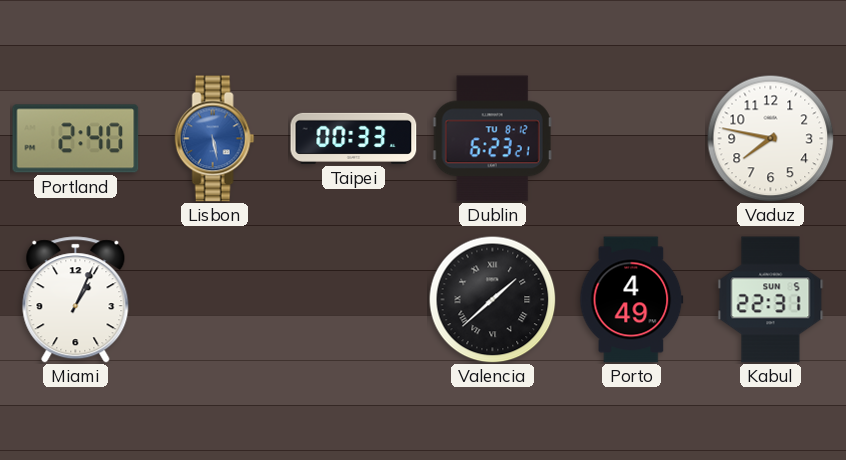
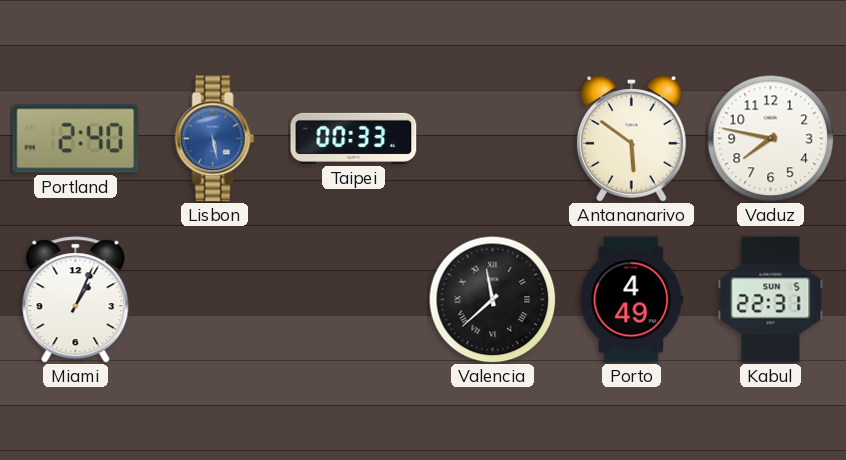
Dublin: 6:23 -> none
Antananarivo: none -> 5:51
Valencia: 1:38 -> 11:38
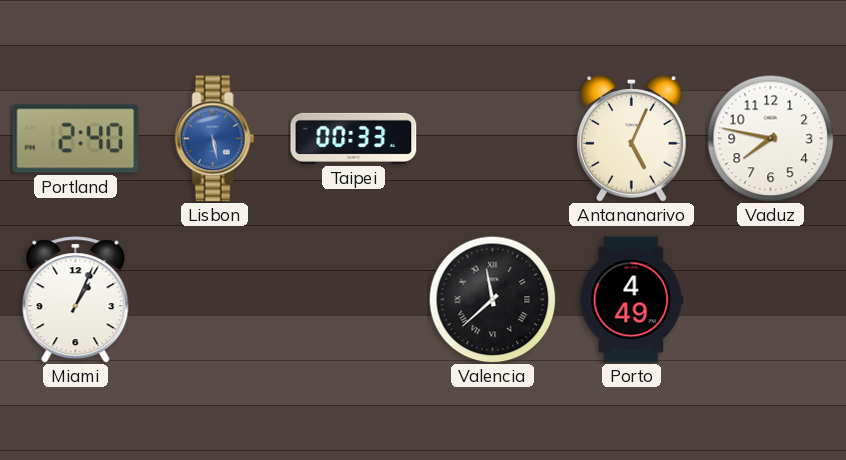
Antananarivo: 5:51 -> 5:04
Kabul: 22:31 -> none
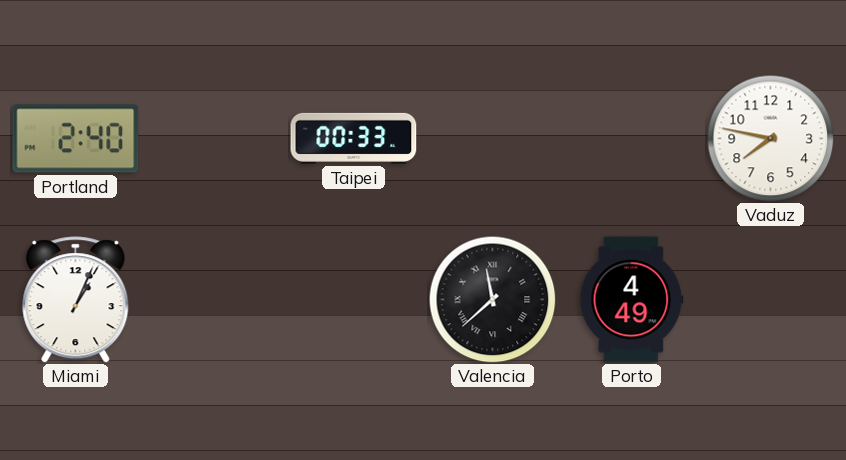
Lisbon: 5:28 -> none
Antananarivo: 5:04 -> none
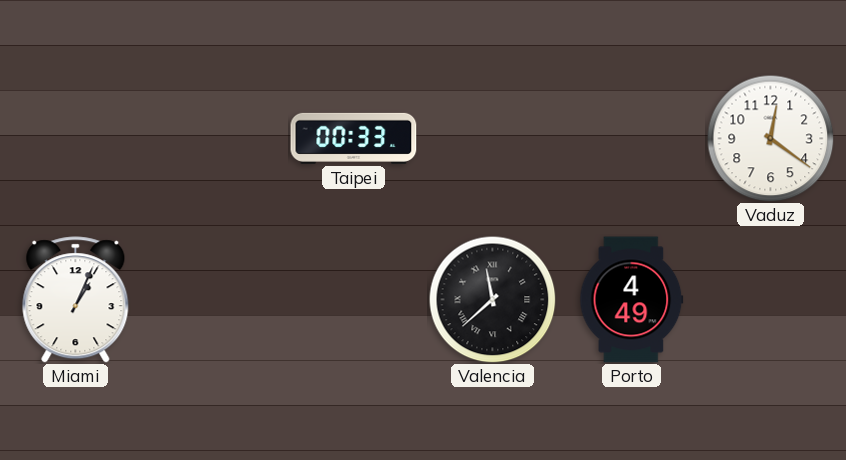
Portland: 2:40 -> none
Vaduz: 7:47 -> 12:21
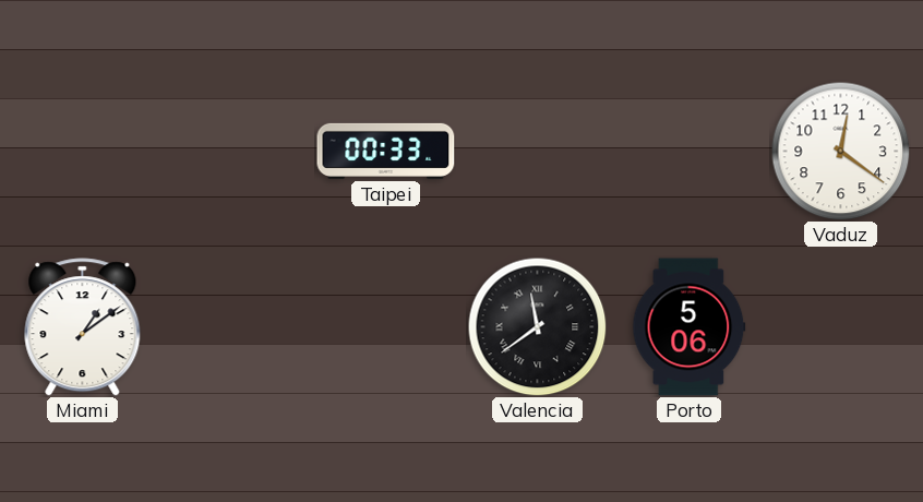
Miami: 1:04 -> 1:09
Valencia: 11:38 -> 11:39
Porto: 4:49 -> 5:06
